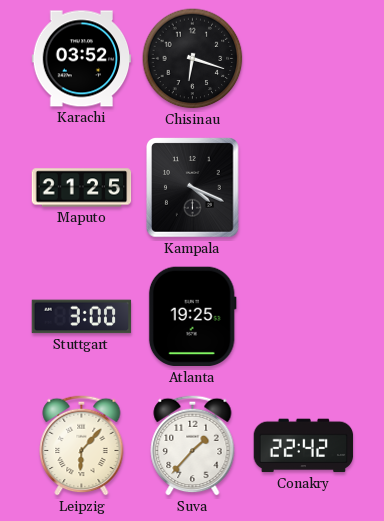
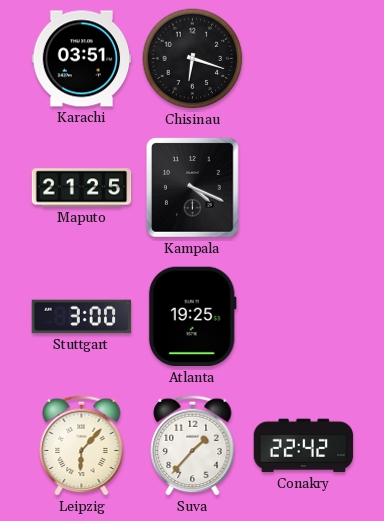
Karachi: 03:52 -> 03:51
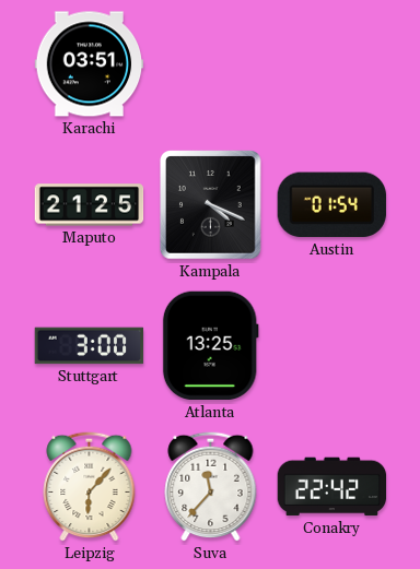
Chisinau: 6:18 -> none
Austin: none -> 01:54
Atlanta: 19:25 -> 13:25
Suva: 1:37 -> 11:37
